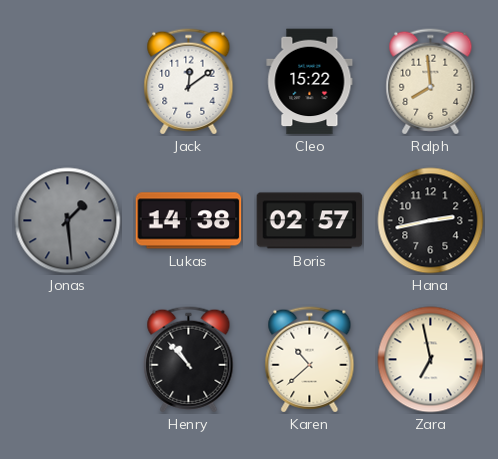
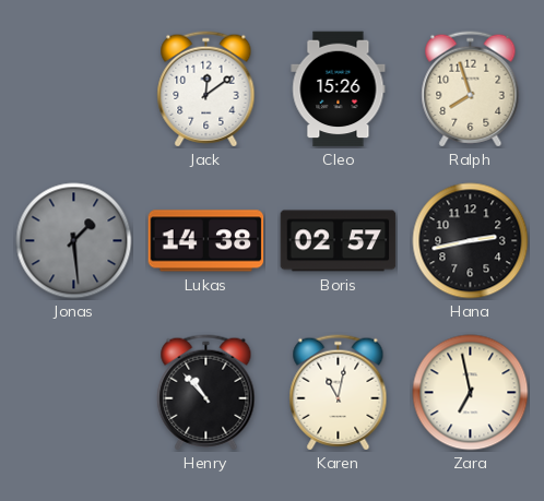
Cleo: 15:22 -> 15:26
Ralph: 7:59 -> 7:57
Karen: 10:38 -> 11:02
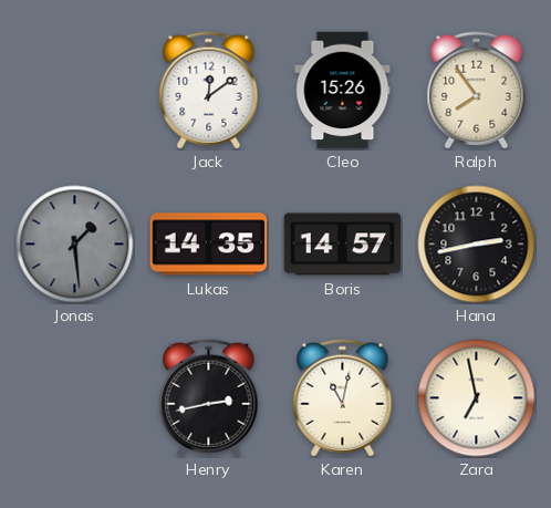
Ralph: 7:57 -> 7:54
Lukas: 14:38 -> 14:35
Boris: 02:57 -> 14:57
Henry: 10:53 -> 2:43
